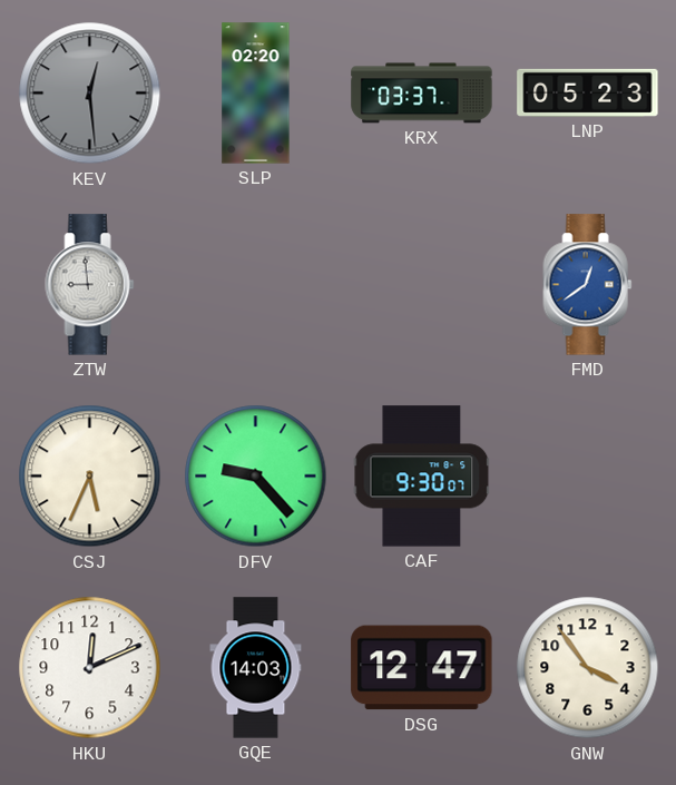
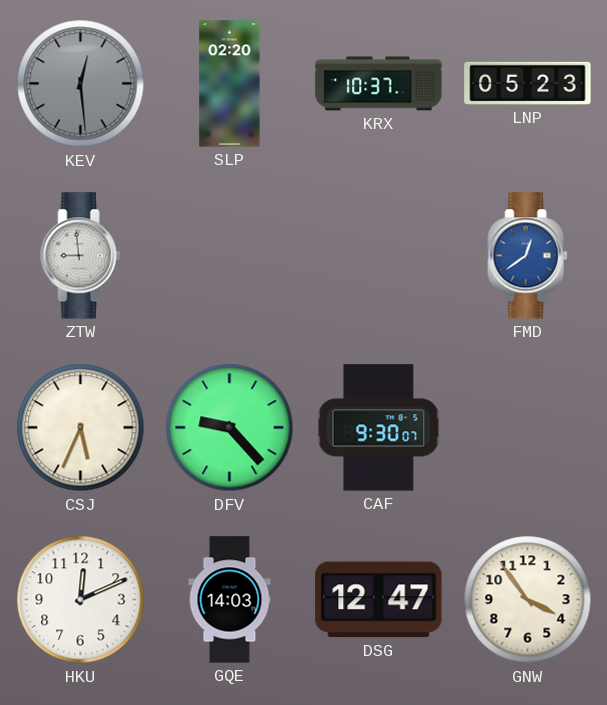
KRX: 03:37 -> 10:37
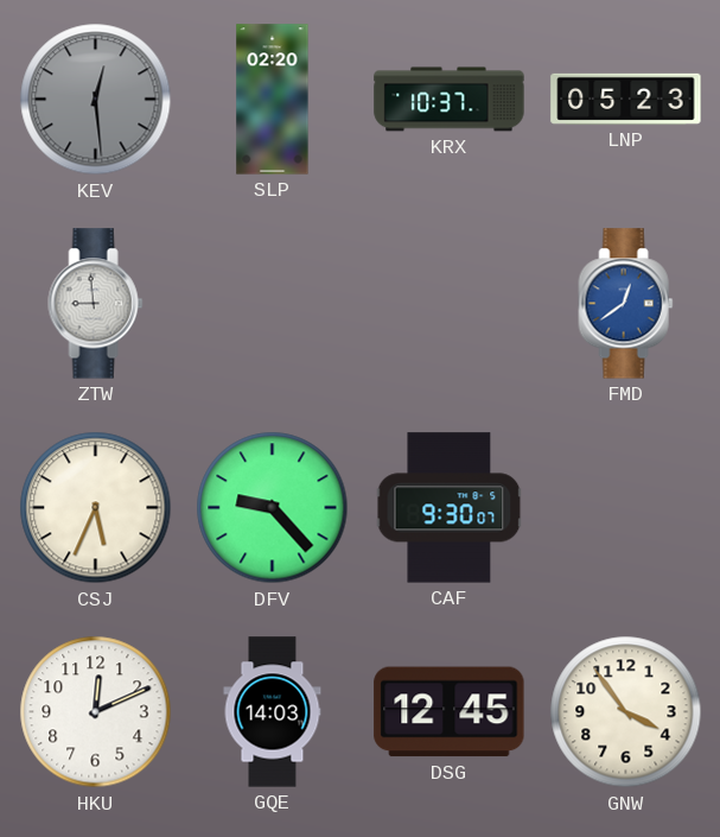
DSG: 12:47 -> 12:45
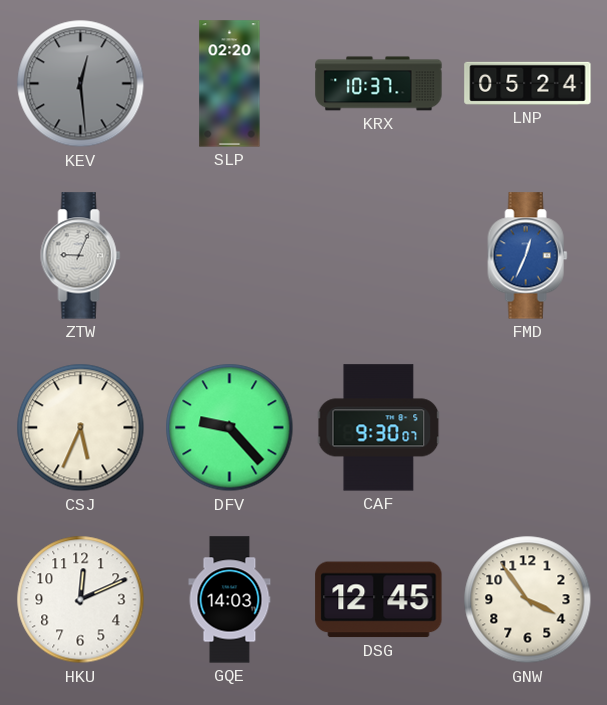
LNP: 05:23 -> 05:24
ZTW: 8:59 -> 9:04
FMD: 12:39 -> 12:34
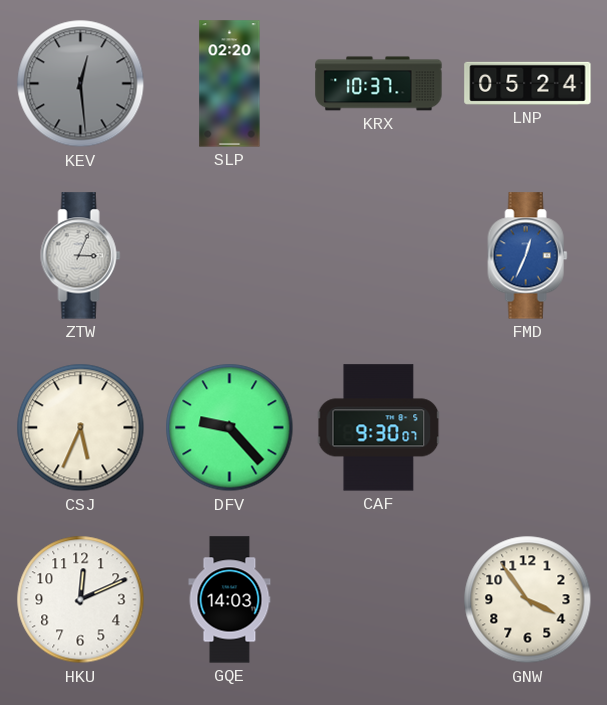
ZTW: 9:04 -> 3:04
DSG: 12:45 -> none
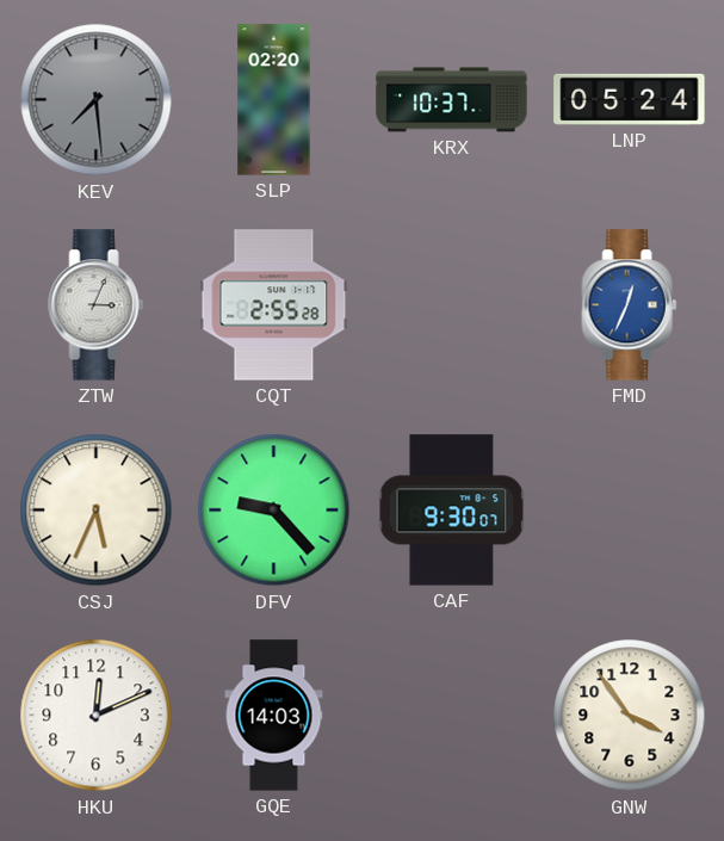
KEV: 12:29 -> 7:29
CQT: none -> 2:55
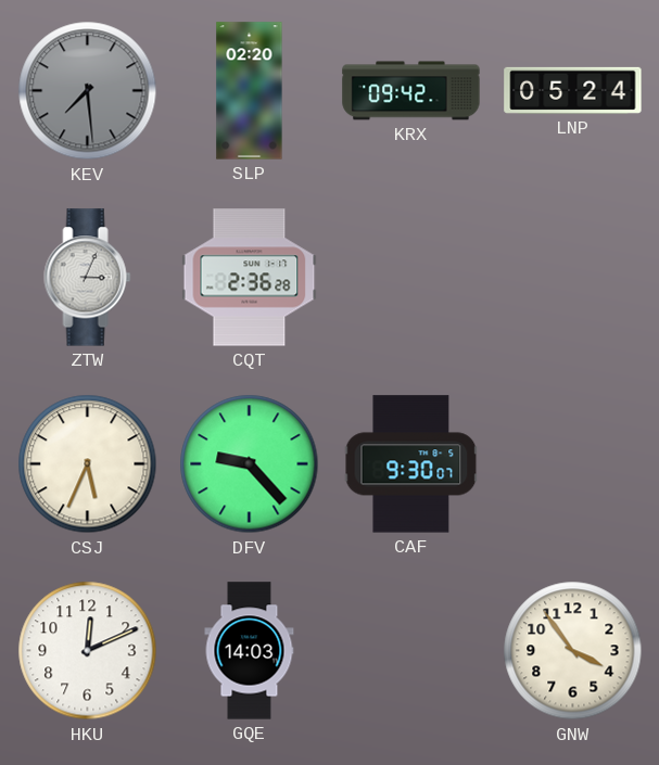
KRX: 10:37 -> 09:42
CQT: 2:55 -> 2:36
FMD: 12:34 -> none
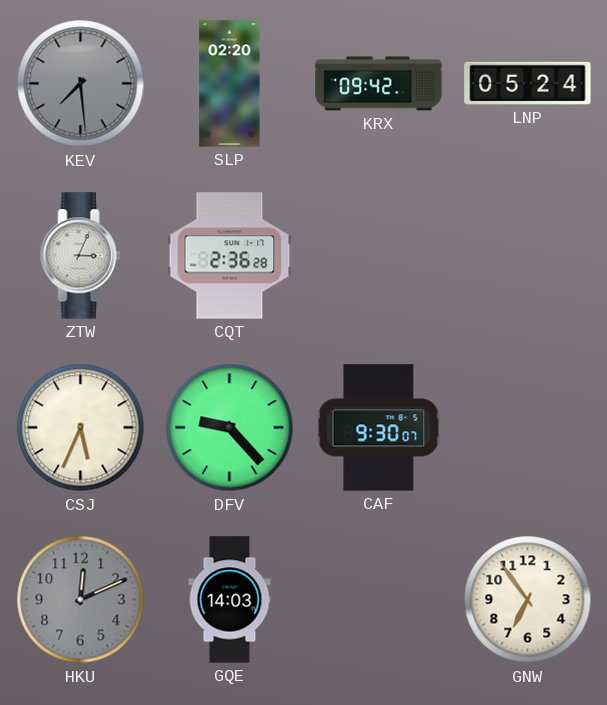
HKU dial: white -> grey
GNW: 3:54 -> 6:54
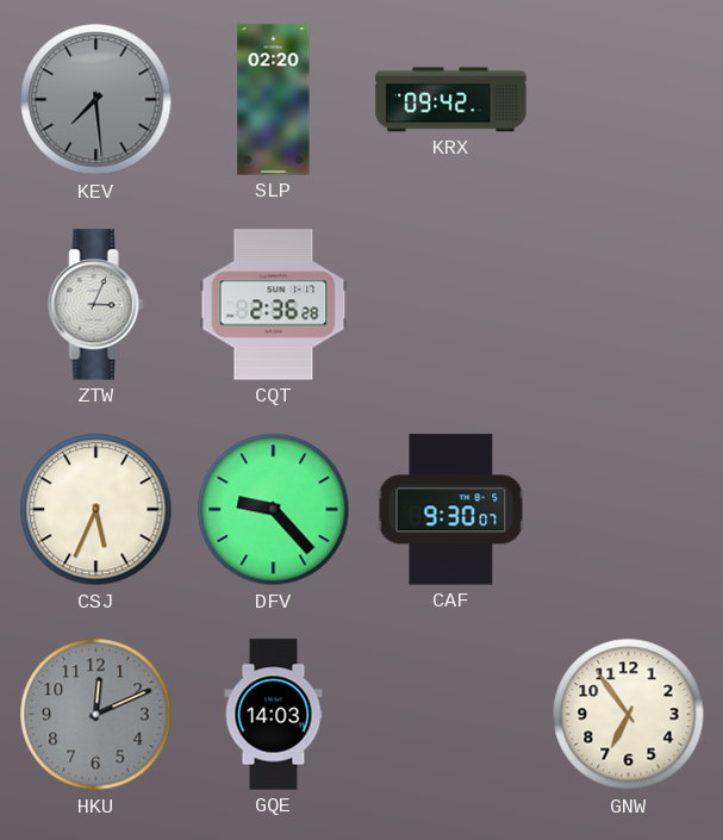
LNP: 05:24 -> none
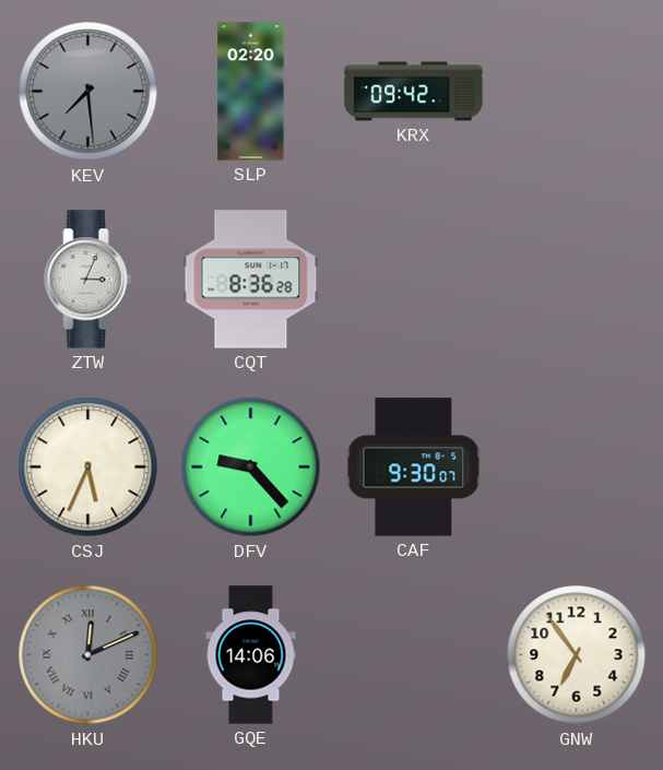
CQT: 2:36 -> 8:36
HKU numerals: Arabic -> Roman
GQE: 14:03 -> 14:06
